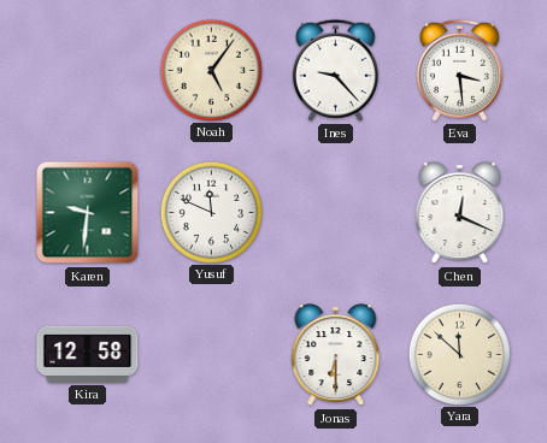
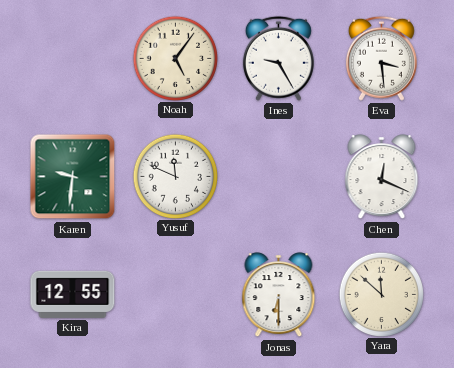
Ines: 9:23 -> 9:25
Kira: 12:58 -> 12:55
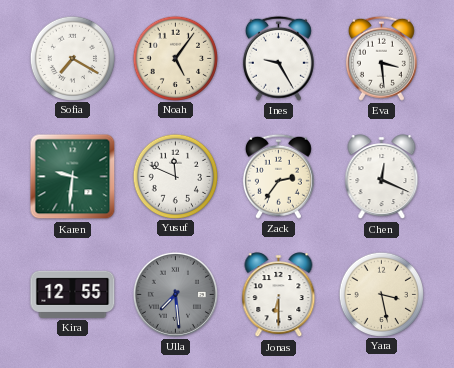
Sofia: none -> 7:20
Zack: none -> 2:36
Ulla: none -> 7:29
Yara: 11:52 -> 3:28
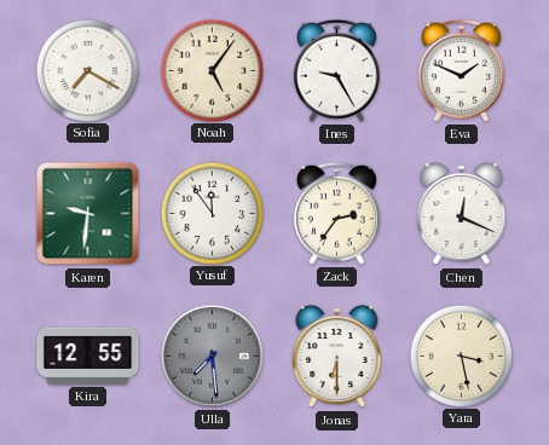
Eva: 3:29 -> 1:49
Yusuf: 11:49 -> 11:54
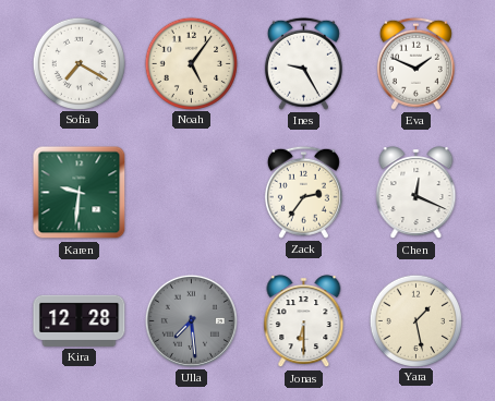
Yusuf: 11:54 -> none
Kira: 12:55 -> 12:28
Yara: 3:28 -> 1:28
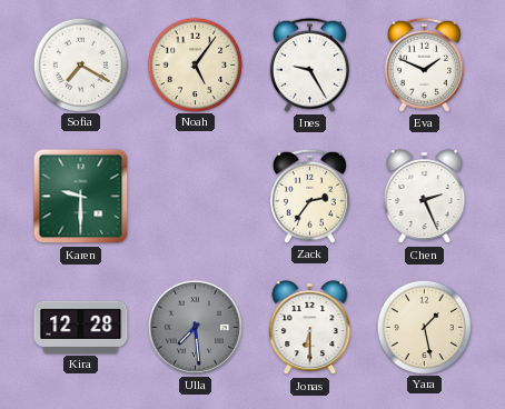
Karen: 9:31 -> 9:30
Chen: 12:19 -> 2:26
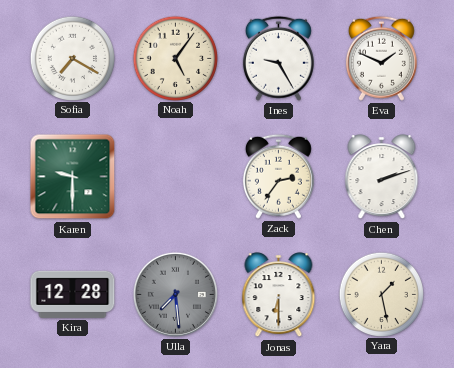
Chen: 2:26 -> 2:12
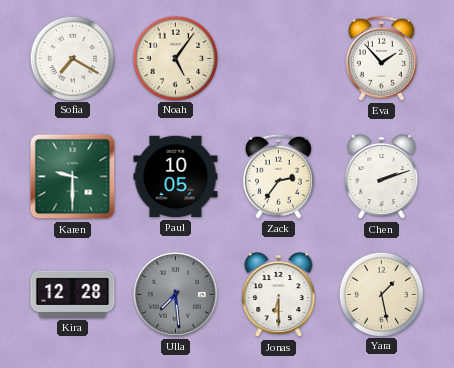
Ines: 9:25 -> none
Eva: 1:49 -> 1:53
Paul: none -> 10:05
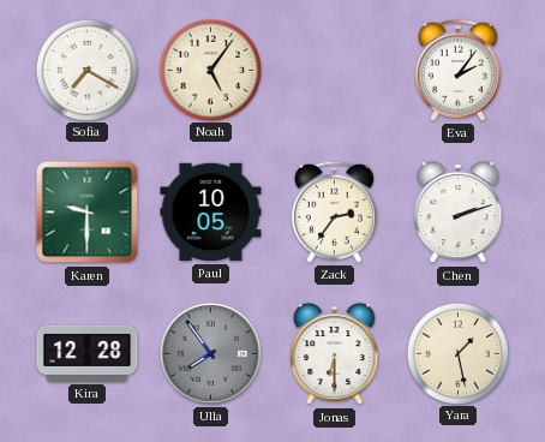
Eva: 1:53 -> 2:06
Ulla: 7:29 -> 7:54
